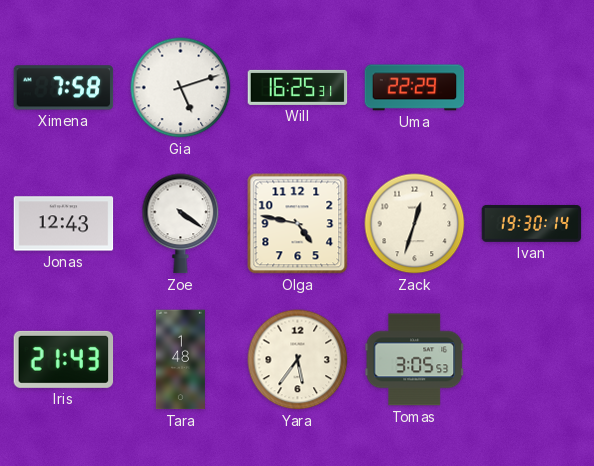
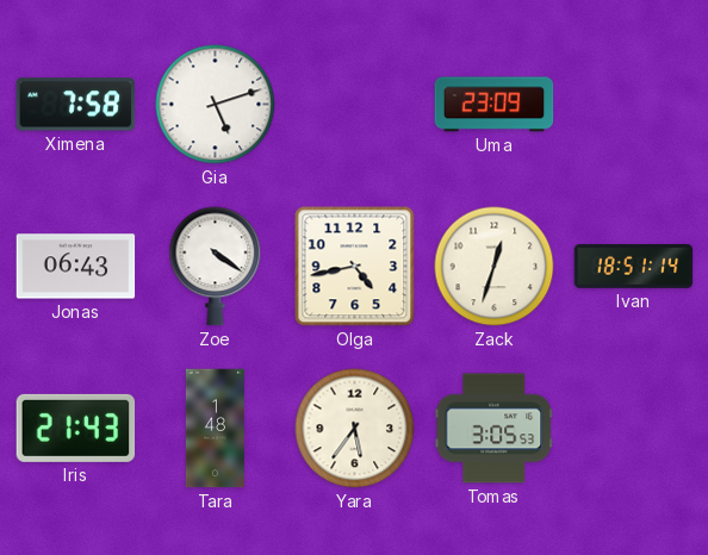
Will: 16:25 -> none
Uma: 22:29 -> 23:09
Jonas: 12:43 -> 06:43
Olga: 4:47 -> 4:43
Ivan: 19:30 -> 18:51
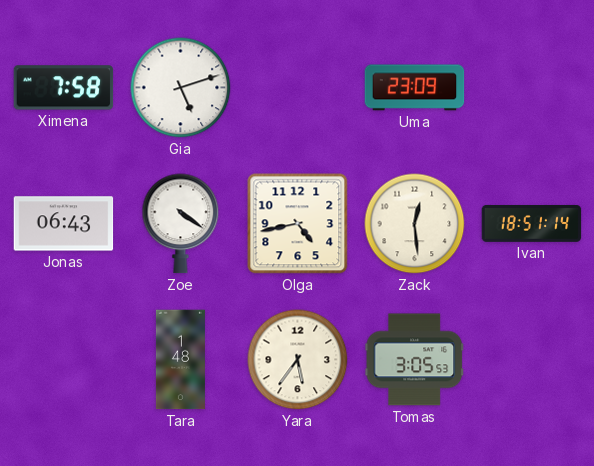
Zack: 12:33 -> 12:29
Iris: 21:43 -> none
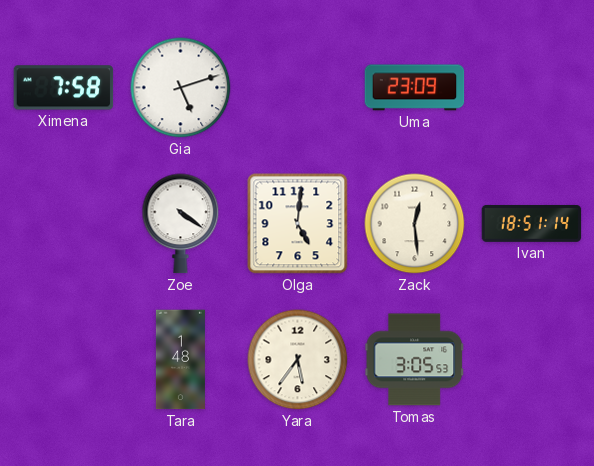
Jonas: 06:43 -> none
Olga: 4:43 -> 5:01
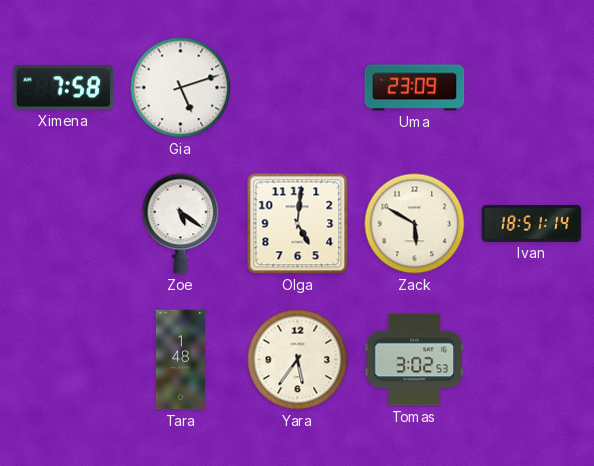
Zoe: 4:21 -> 5:21
Zack: 12:29 -> 5:50
Tomas: 3:05 -> 3:02
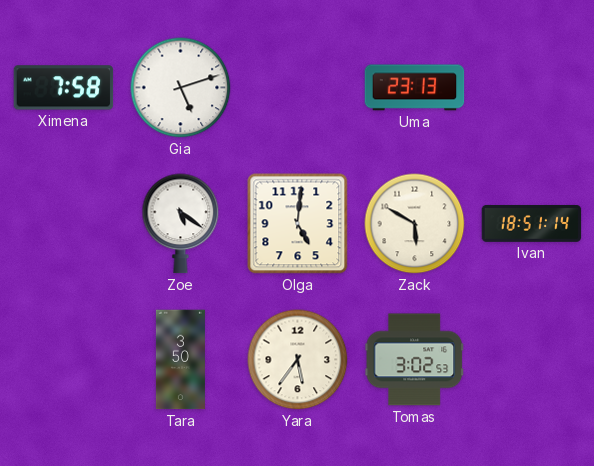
Uma: 23:09 -> 23:13
Tara: 1:48 -> 3:50
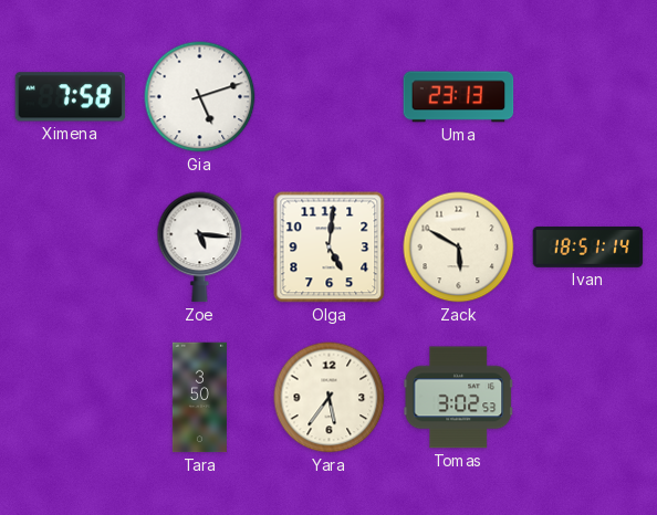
Zoe: 5:21 -> 5:16
